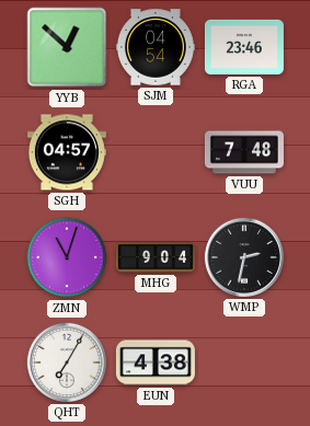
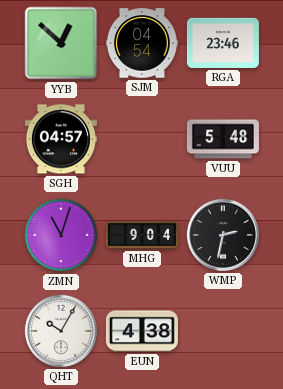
VUU: 7:48 -> 5:48
QHT: 7:05 -> 10:05
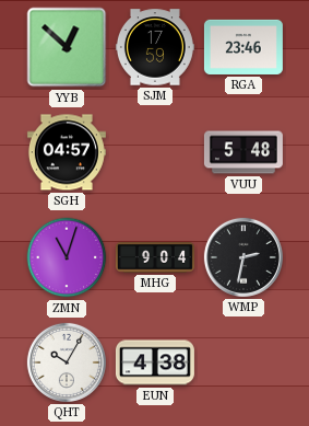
SJM: 04:54 -> 17:59
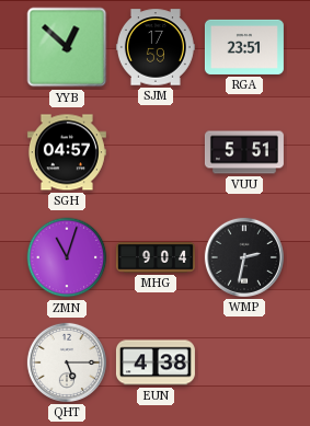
RGA: 23:46 -> 23:51
VUU: 5:48 -> 5:51
QHT: 10:05 -> 5:15
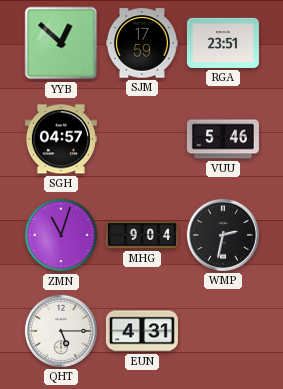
VUU: 5:51 -> 5:46
EUN: 4:38 -> 4:31
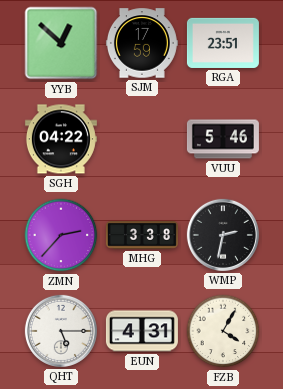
SGH: 04:57 -> 04:22
ZMN: 11:03 -> 2:37
MHG: 9:04 -> 3:38
FZB: none -> 4:05
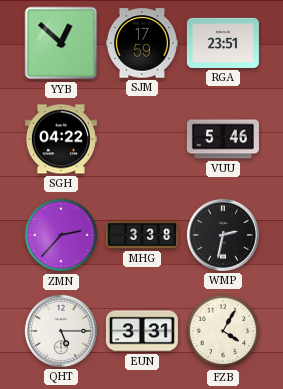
EUN: 4:31 -> 3:31
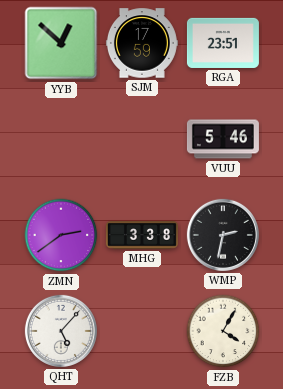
SGH: 04:22 -> none
ZMN: 2:37 -> 2:39
QHT: 5:15 -> 5:07
EUN: 3:31 -> none
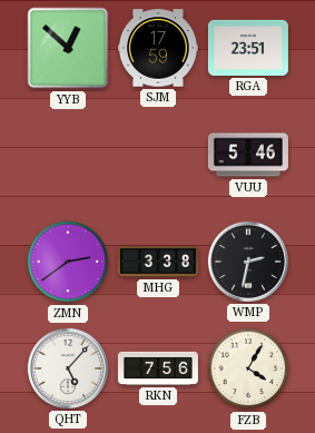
RKN: none -> 7:56
